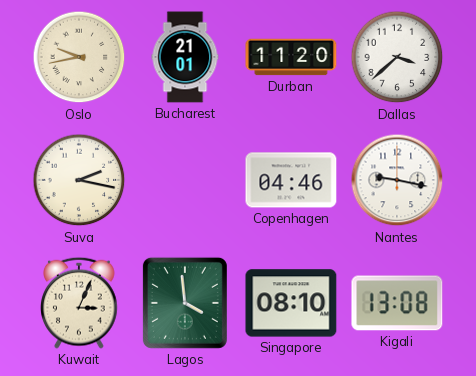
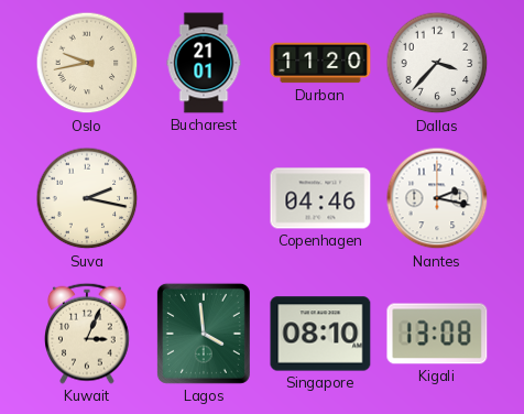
Dallas: 3:38 -> 3:37
Nantes: 9:17 -> 2:17
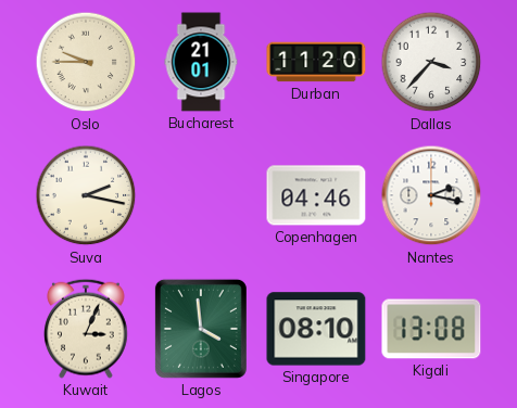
Oslo: 9:43 -> 9:45
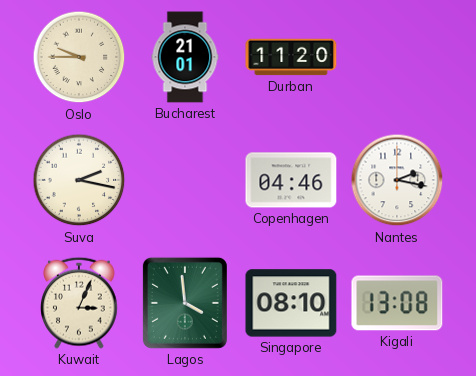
Dallas: 3:37 -> none
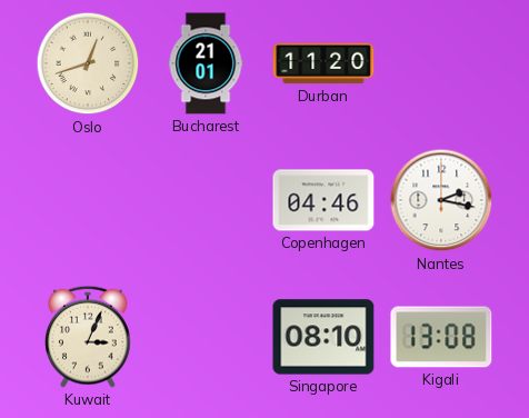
Oslo: 9:45 -> 12:42
Suva: 2:17 -> none
Lagos: 3:59 -> none
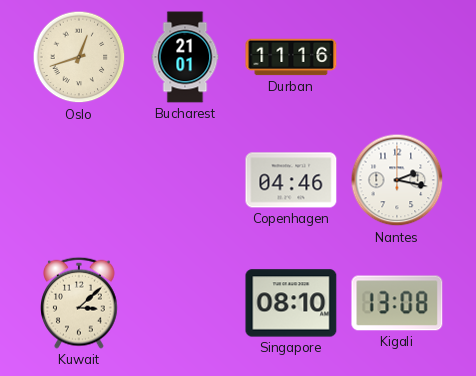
Durban: 11:20 -> 11:16
Kuwait: 3:04 -> 3:08
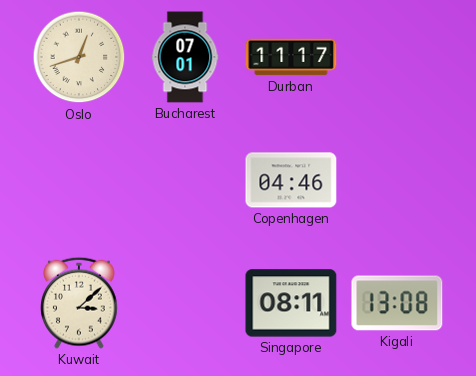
Bucharest: 21:01 -> 07:01
Durban: 11:16 -> 11:17
Nantes: 2:17 -> none
Singapore: 08:10 -> 08:11
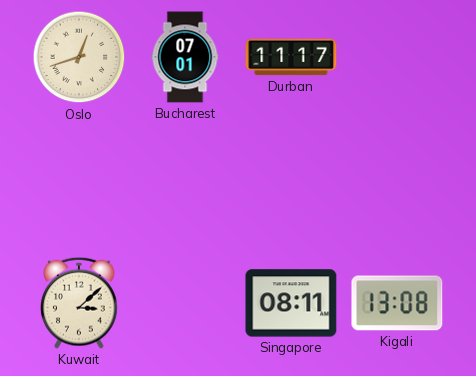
Copenhagen: 04:46 -> none
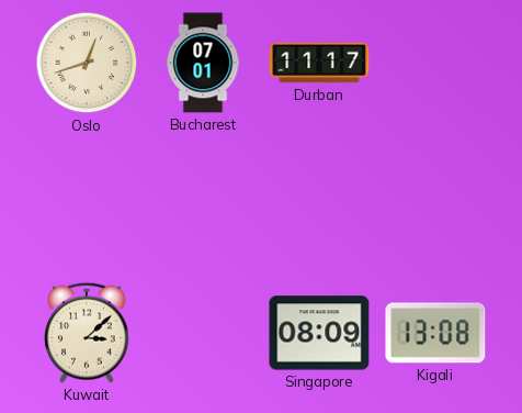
Singapore: 08:11 -> 08:09
